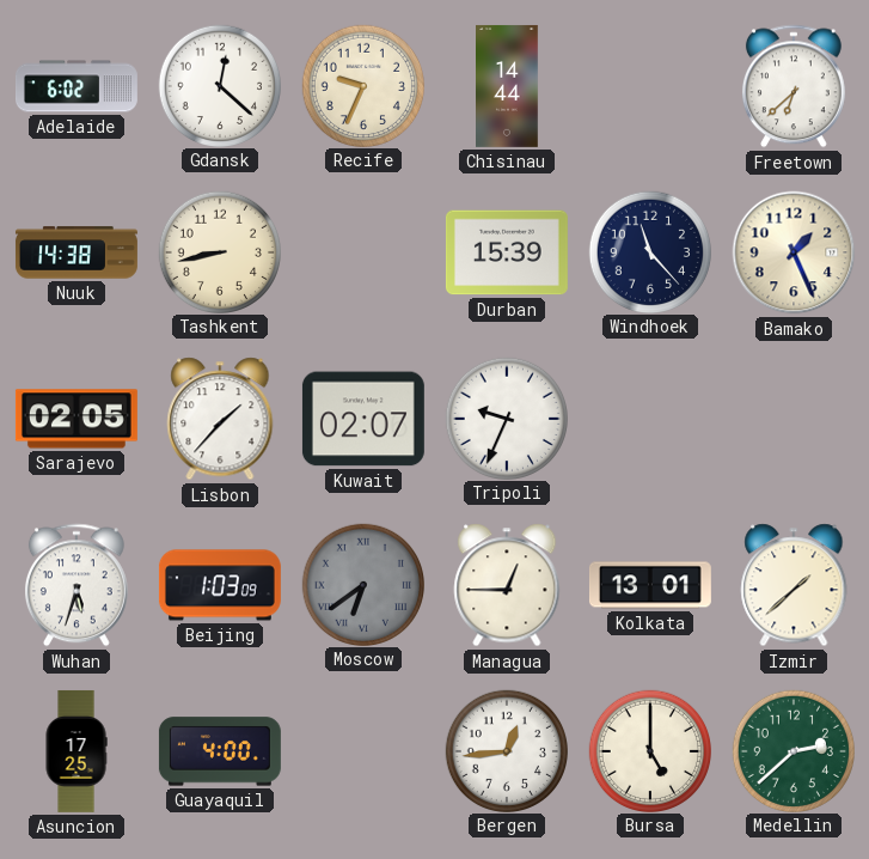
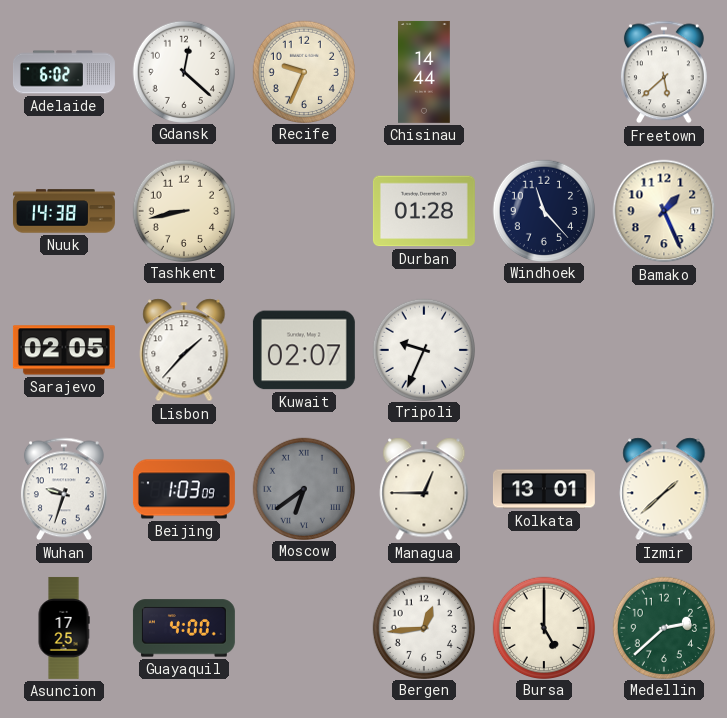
Freetown: 6:38 -> 5:38
Durban: 15:39 -> 01:28
Wuhan: 5:33 -> 9:33
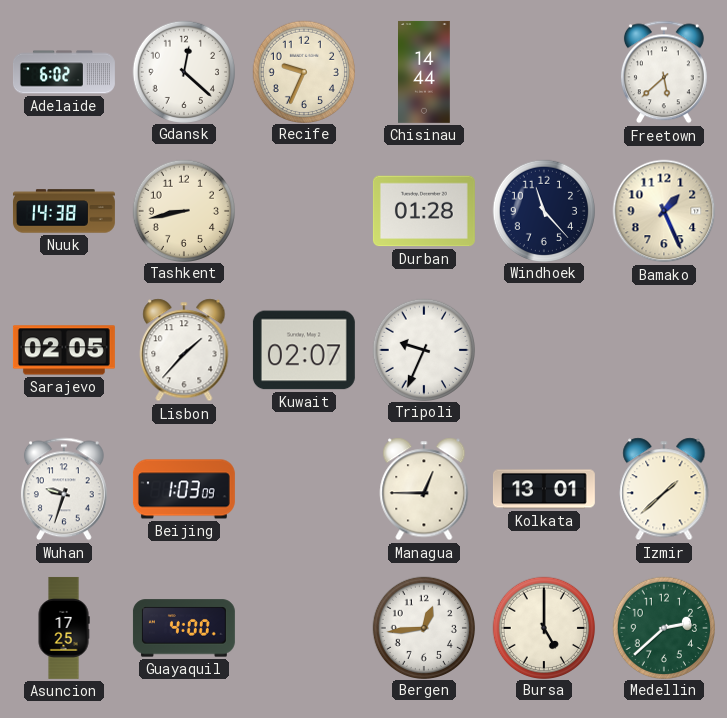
Moscow: 6:39 -> none
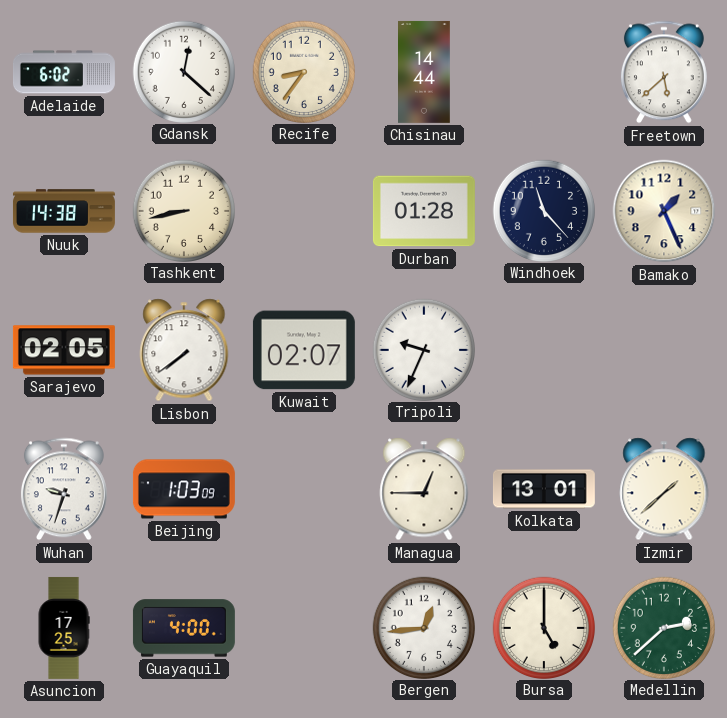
Recife: 9:34 -> 8:36
Lisbon: 1:37 -> 7:39
